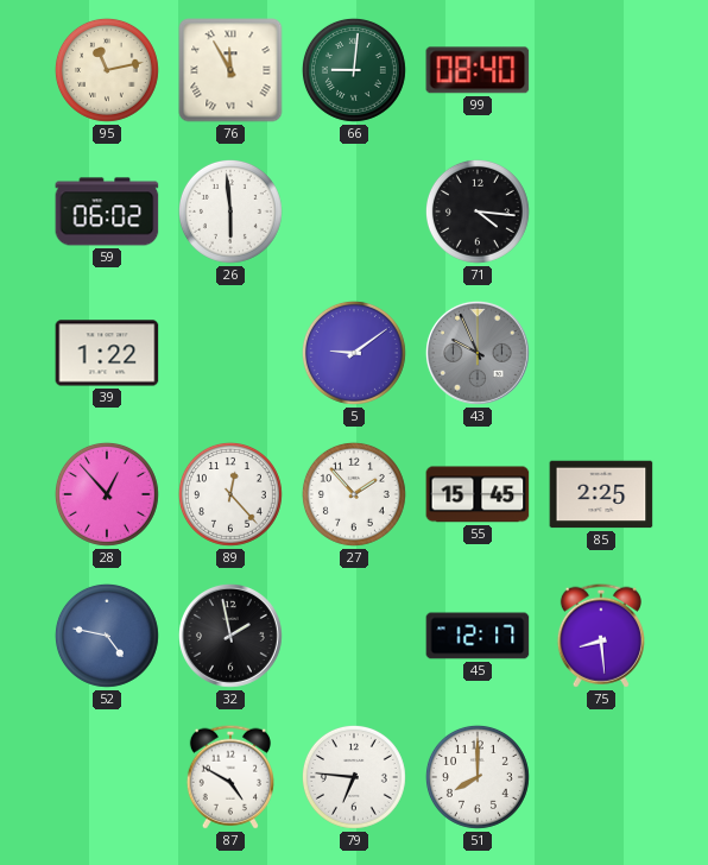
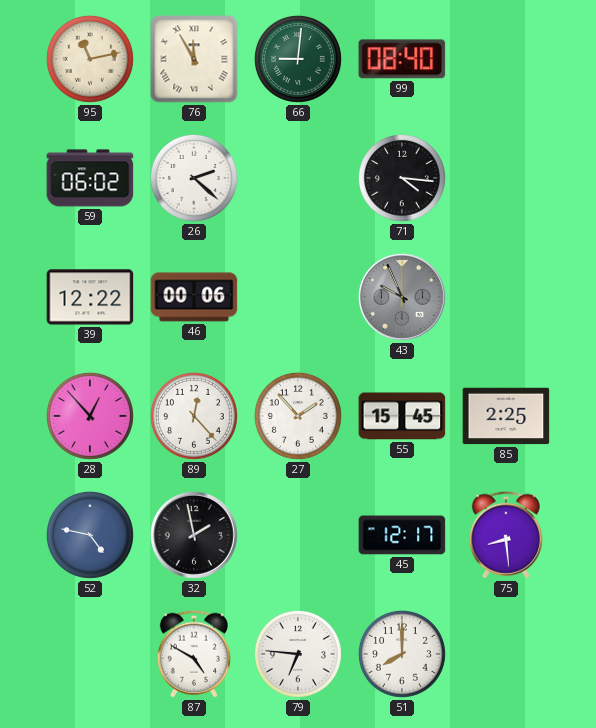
26: 5:59 -> 2:22
39: 1:22 -> 12:22
46: none -> 00:06
5: 9:09 -> none
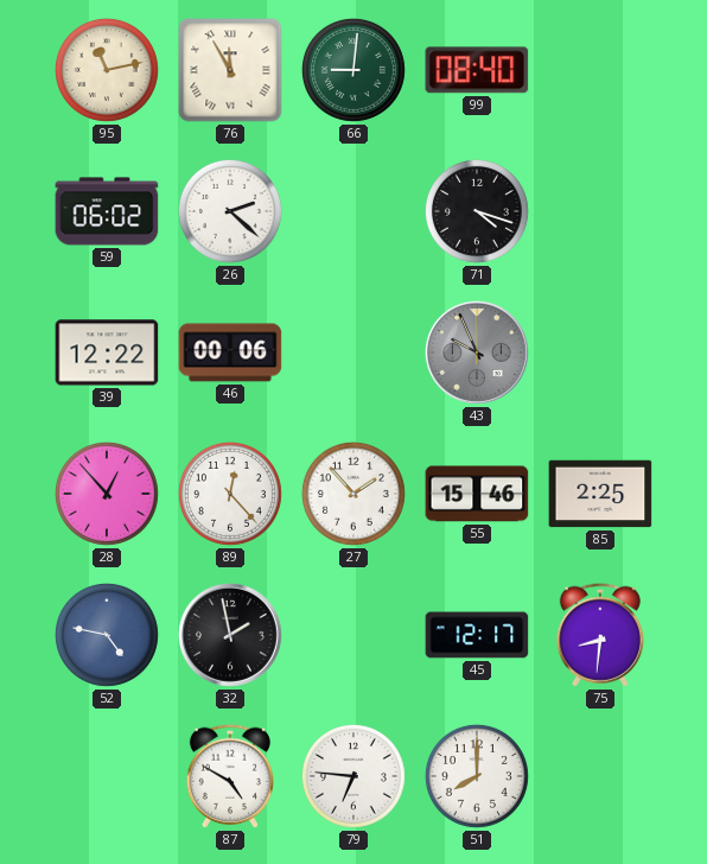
71: 4:16 -> 4:18
55: 15:45 -> 15:46
75: 8:29 -> 8:31
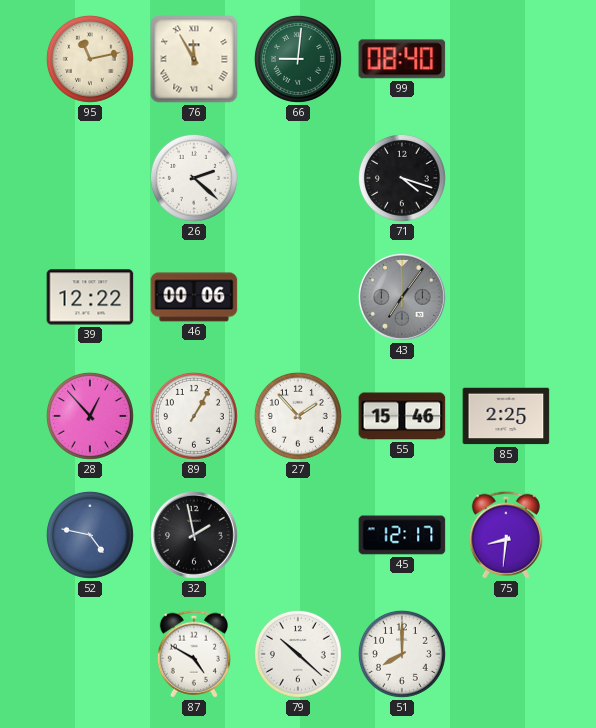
59: 06:02 -> none
43: 9:56 -> 7:06
89: 12:23 -> 1:05
79: 6:46 -> 10:22
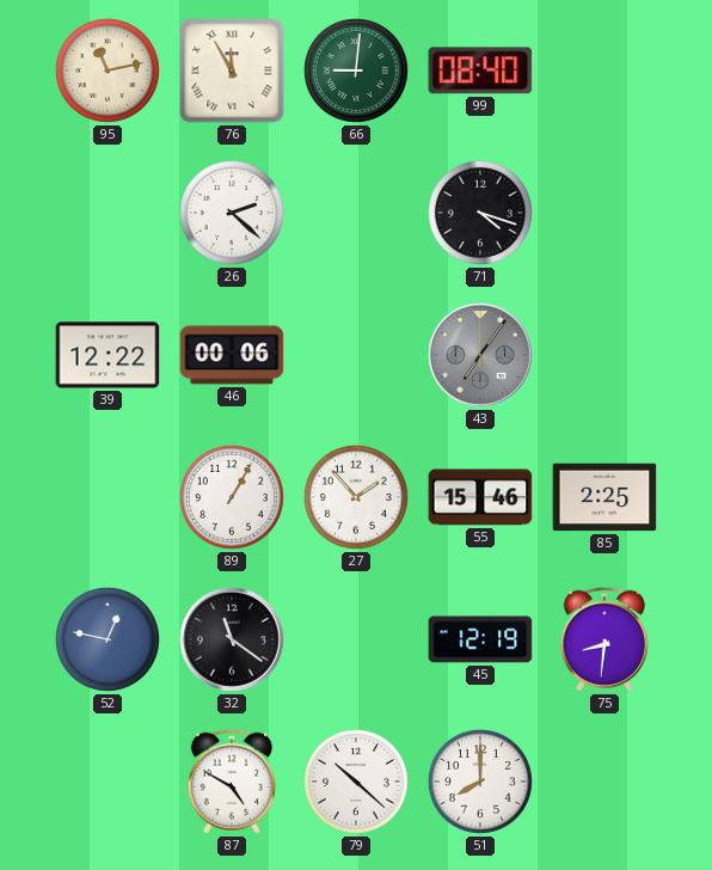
28: 12:53 -> none
52: 4:47 -> 12:47
32: 1:58 -> 11:21
45: 12:17 -> 12:19
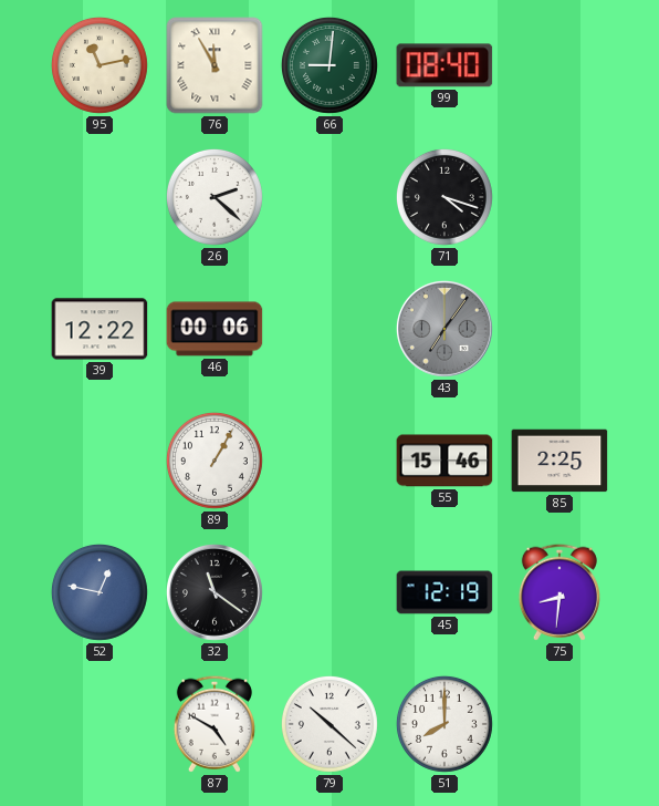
27: 1:53 -> none
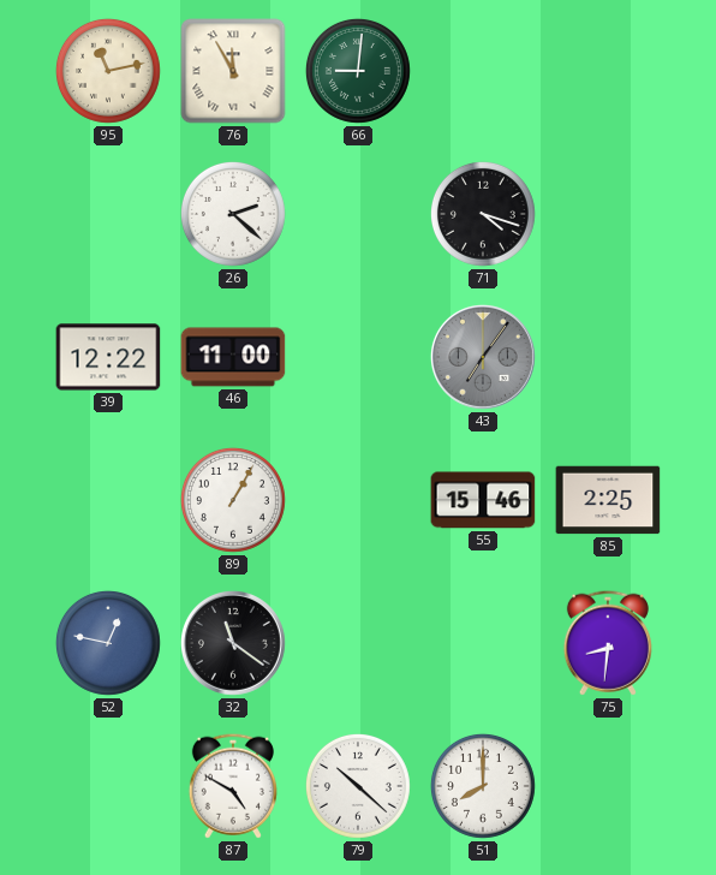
99: 08:40 -> none
46: 00:06 -> 11:00
45: 12:19 -> none
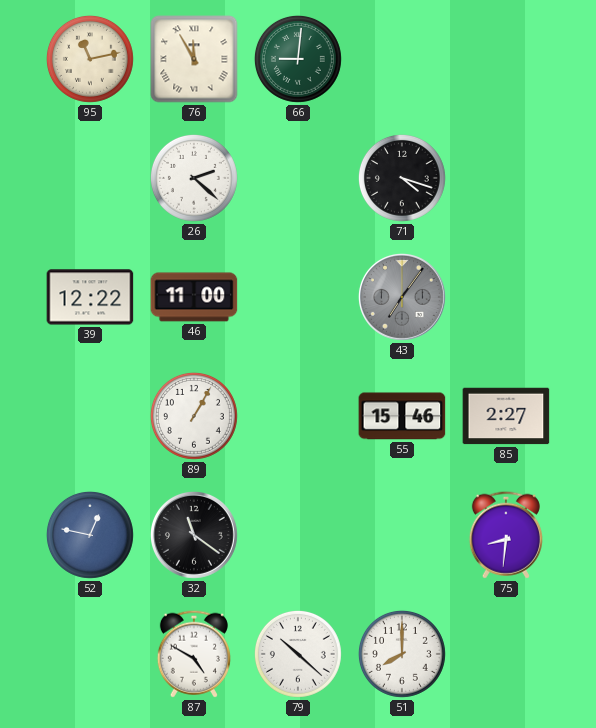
85: 2:25 -> 2:27
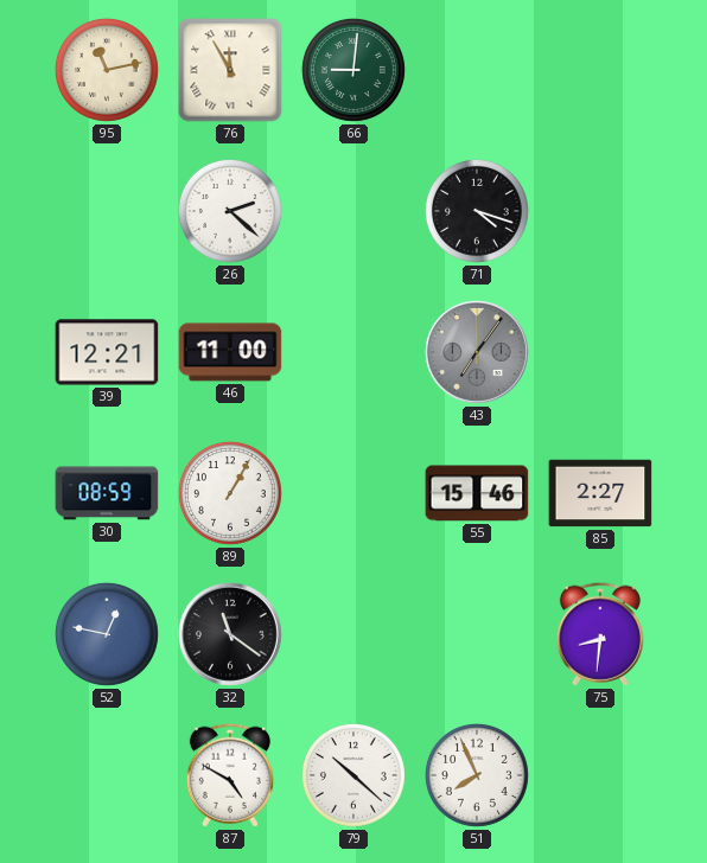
39: 12:22 -> 12:21
30: none -> 08:59
51: 8:00 -> 7:56
